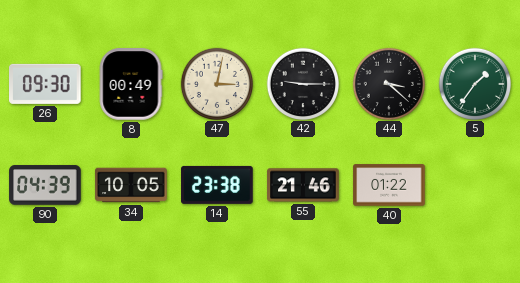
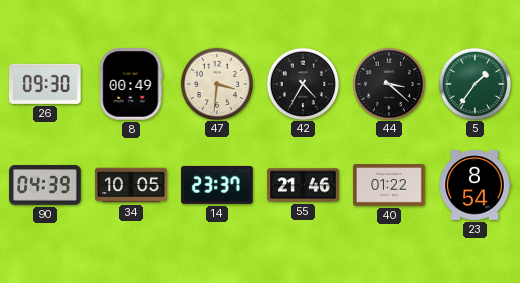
47: 3:02 -> 3:31
42: 9:15 -> 4:35
14: 23:38 -> 23:37
23: none -> 8:54
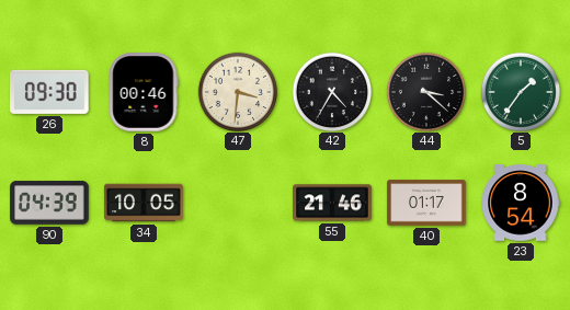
8: 00:49 -> 00:46
14: 23:37 -> none
40: 01:22 -> 01:17
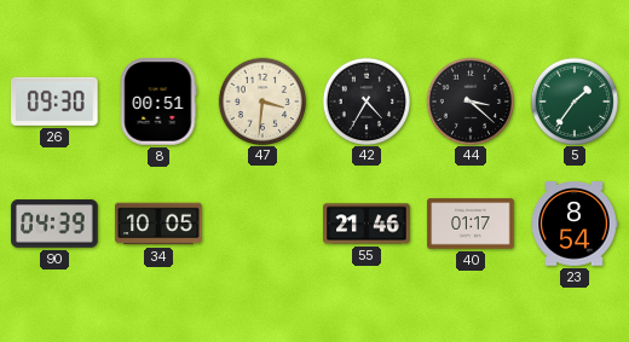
8: 00:46 -> 00:51
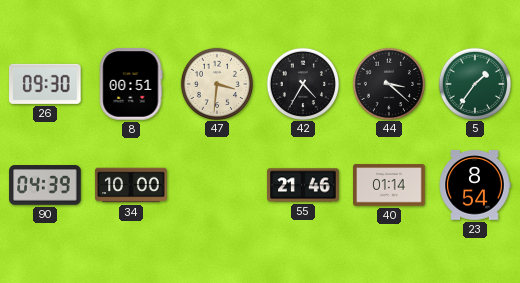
34: 10:05 -> 10:00
40: 01:17 -> 01:14
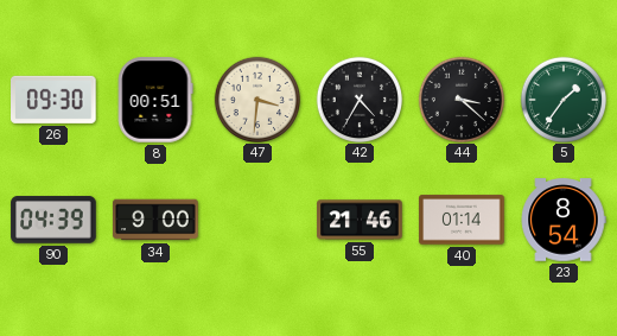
34: 10:00 -> 9:00
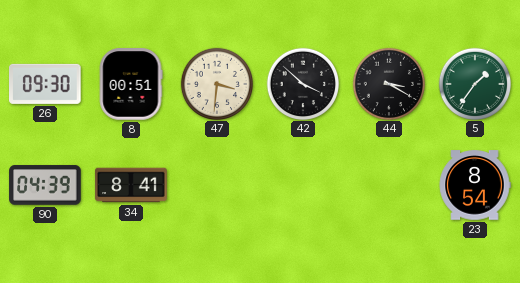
42: 4:35 -> 3:52
44: 3:22 -> 3:20
34: 9:00 -> 8:41
55: 21:46 -> none
40: 01:14 -> none
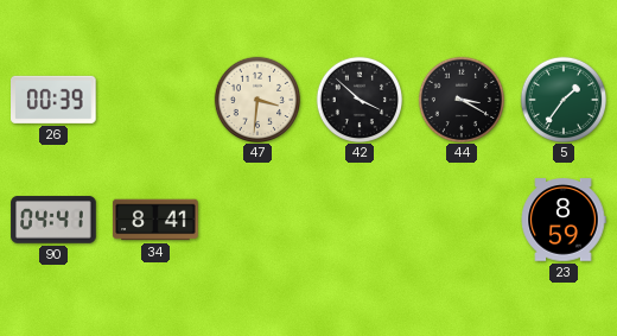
26: 09:30 -> 00:39
8: 00:51 -> none
90: 04:39 -> 04:41
23: 8:54 -> 8:59
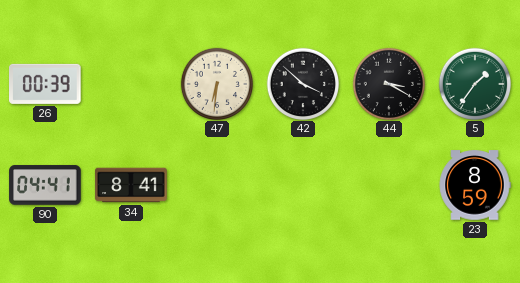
47: 3:31 -> 6:31
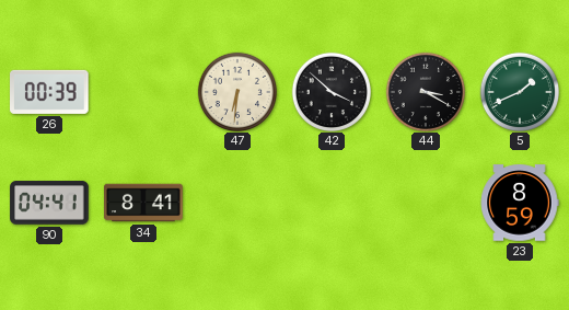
5: 1:36 -> 1:41
